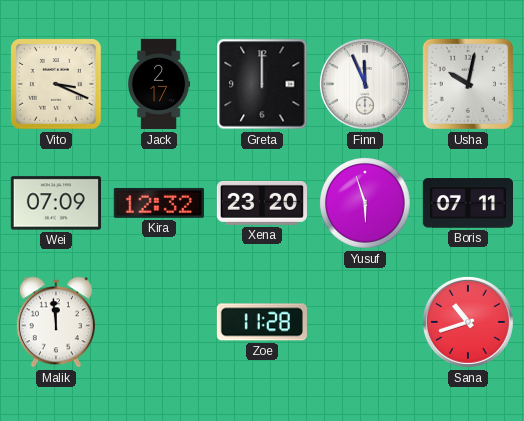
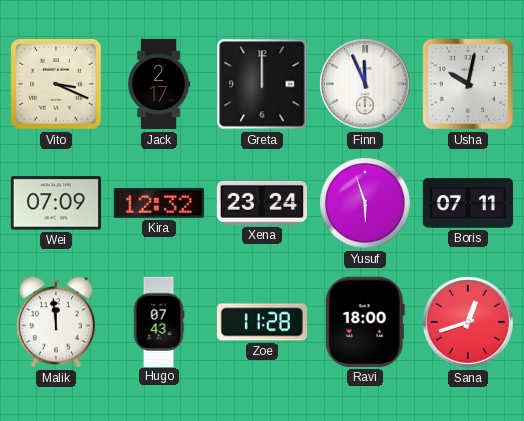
Xena: 23:20 -> 23:24
Hugo: none -> 07:43
Ravi: none -> 18:00
Sana: 10:42 -> 12:42
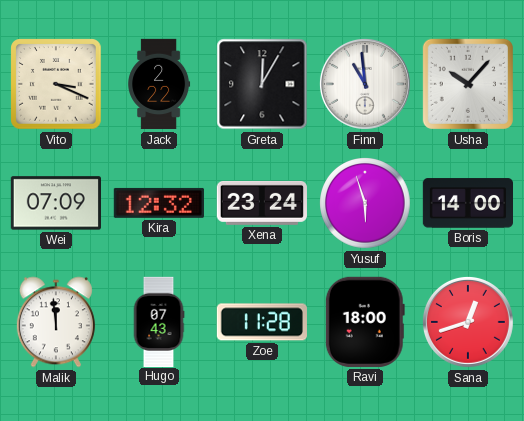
Jack: 2:17 -> 2:22
Greta: 12:00 -> 12:05
Finn: 11:56 -> 10:59
Usha: 10:02 -> 10:07
Boris: 07:11 -> 14:00
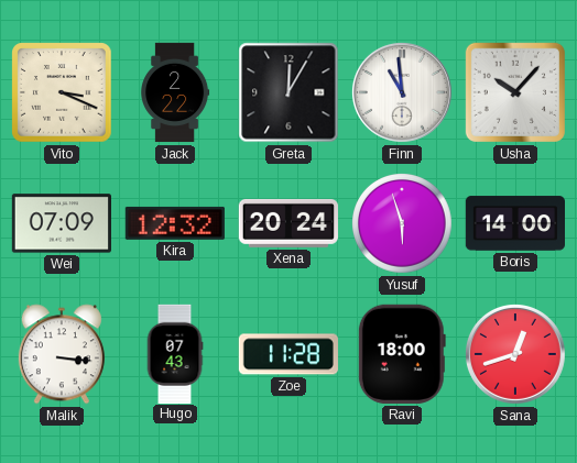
Xena: 23:24 -> 20:24
Malik: 11:59 -> 3:16
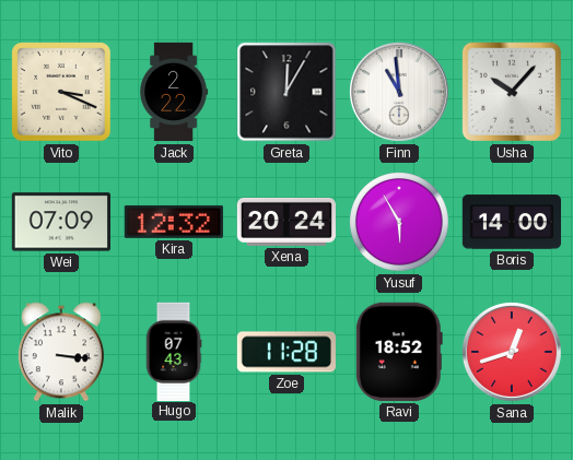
Yusuf: 5:57 -> 5:55
Ravi: 18:00 -> 18:52
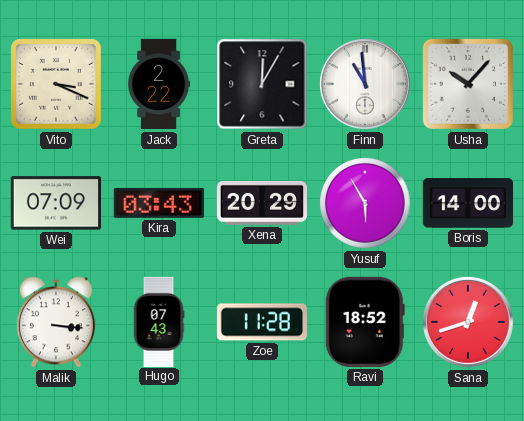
Kira: 12:32 -> 03:43
Xena: 20:24 -> 20:29
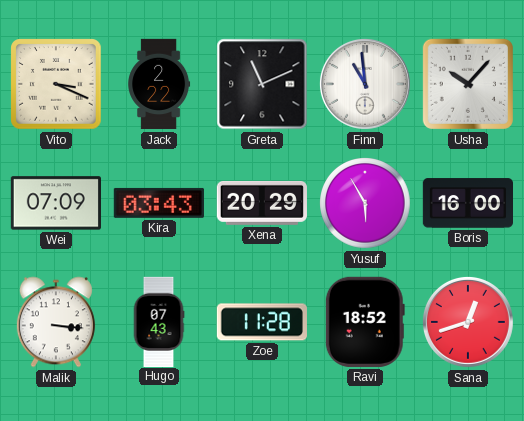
Greta: 12:05 -> 11:11
Boris: 14:00 -> 16:00
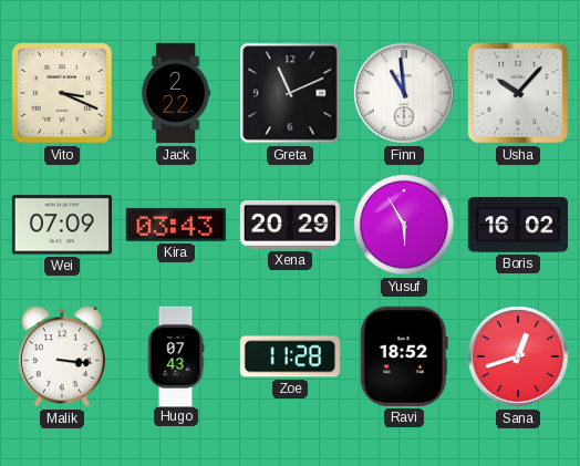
Boris: 16:00 -> 16:02
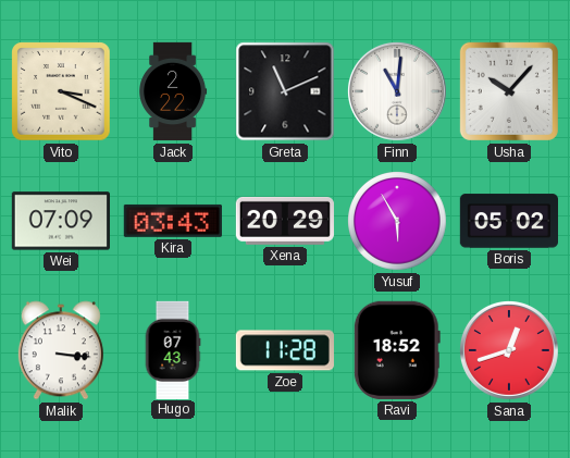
Finn: 10:59 -> 11:01
Boris: 16:02 -> 05:02
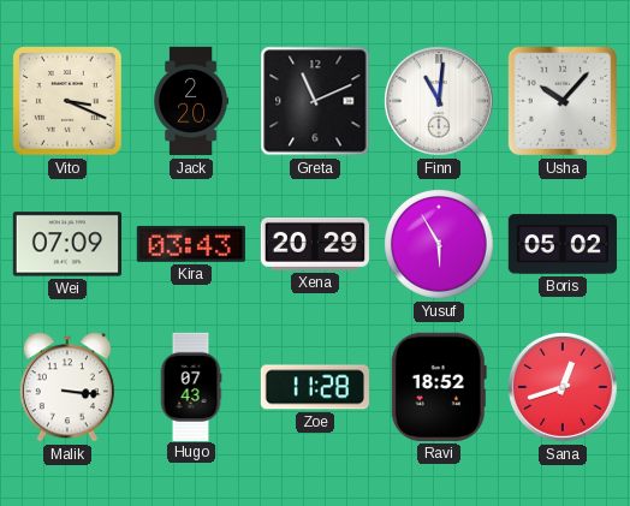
Jack: 2:22 -> 2:20
